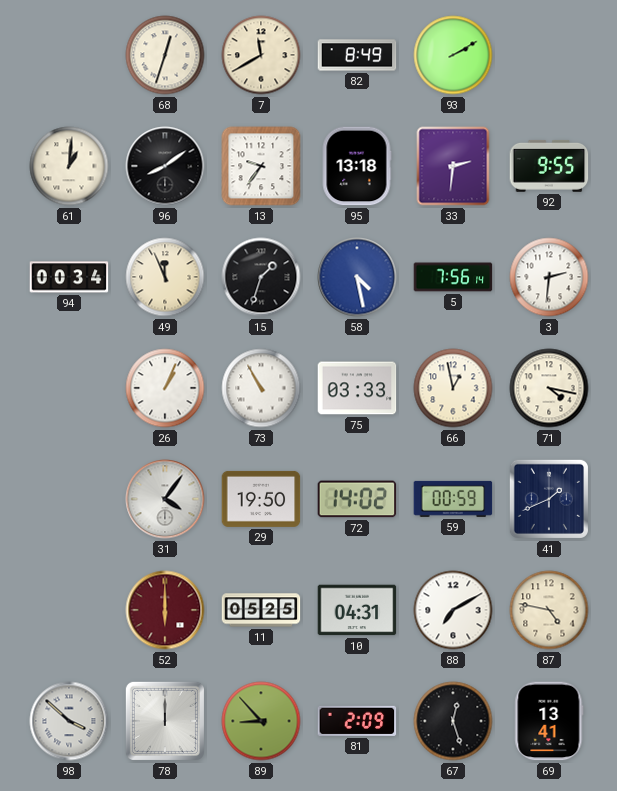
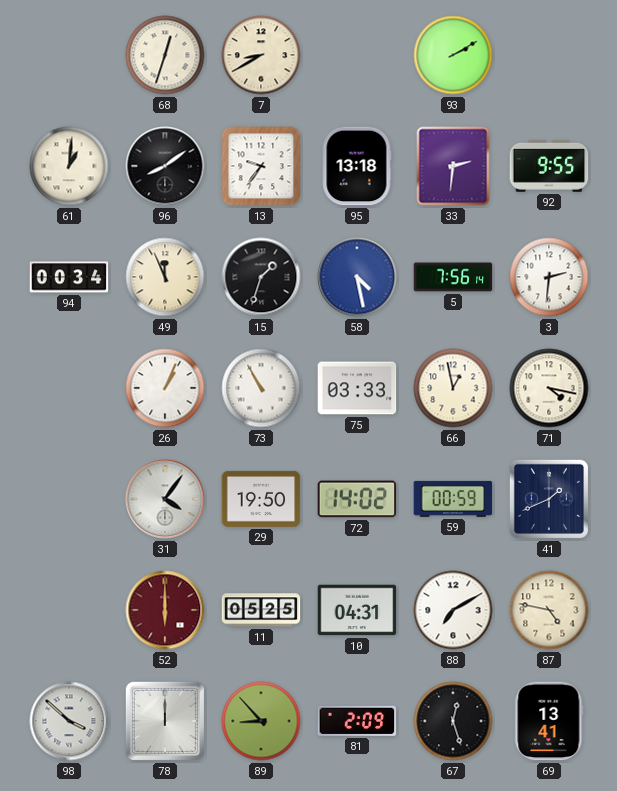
7: 11:40 -> 8:40
82: 8:49 -> none
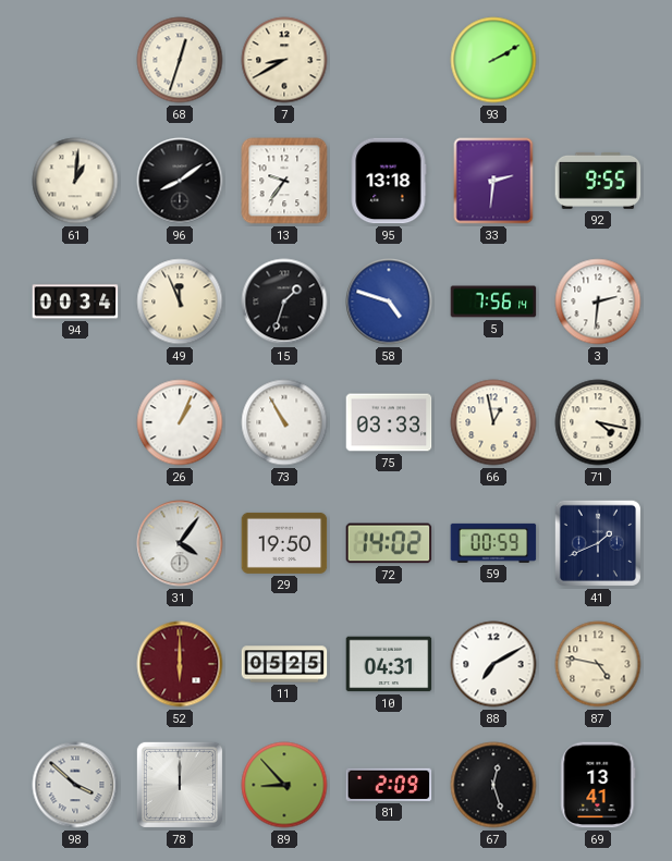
58: 4:28 -> 4:48
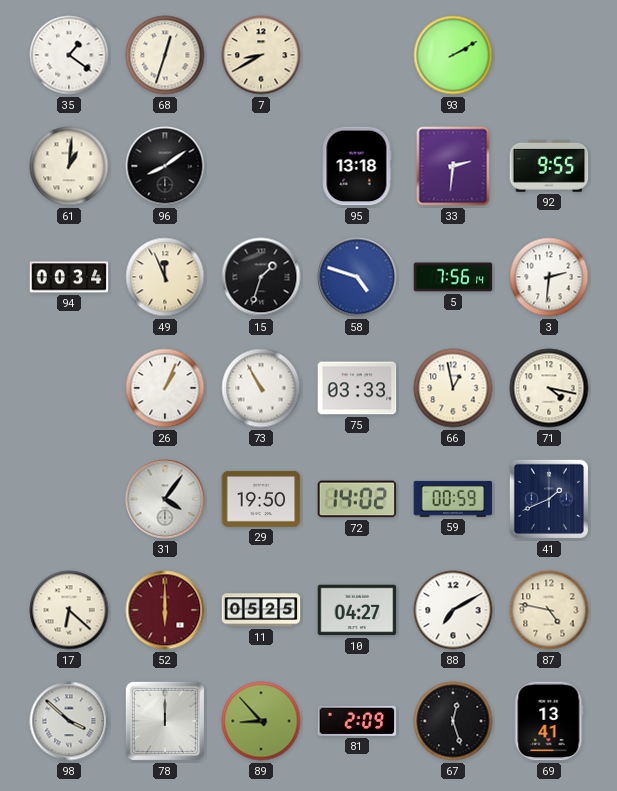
35: none -> 1:21
13: 9:36 -> none
17: none -> 6:22
10: 04:31 -> 04:27
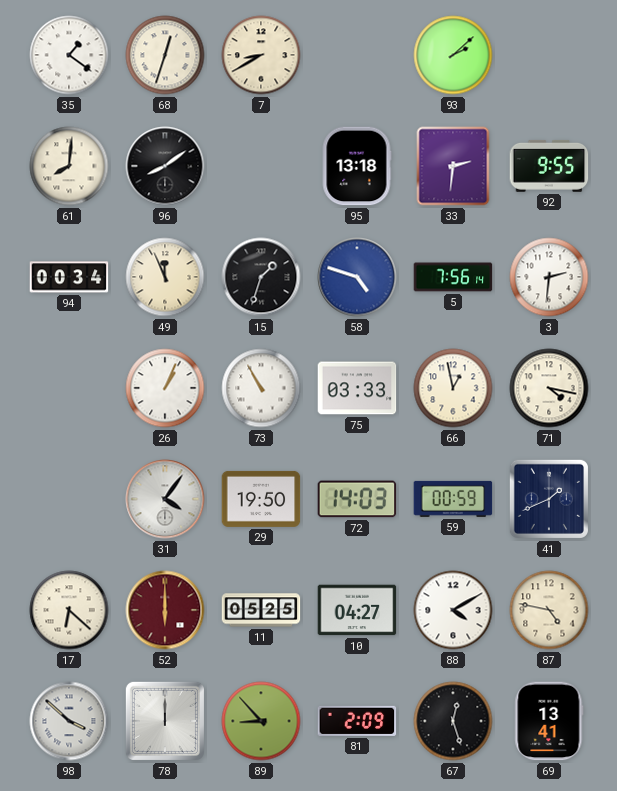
93: 2:10 -> 2:08
61: 1:01 -> 8:01
72: 14:02 -> 14:03
88: 7:10 -> 4:10
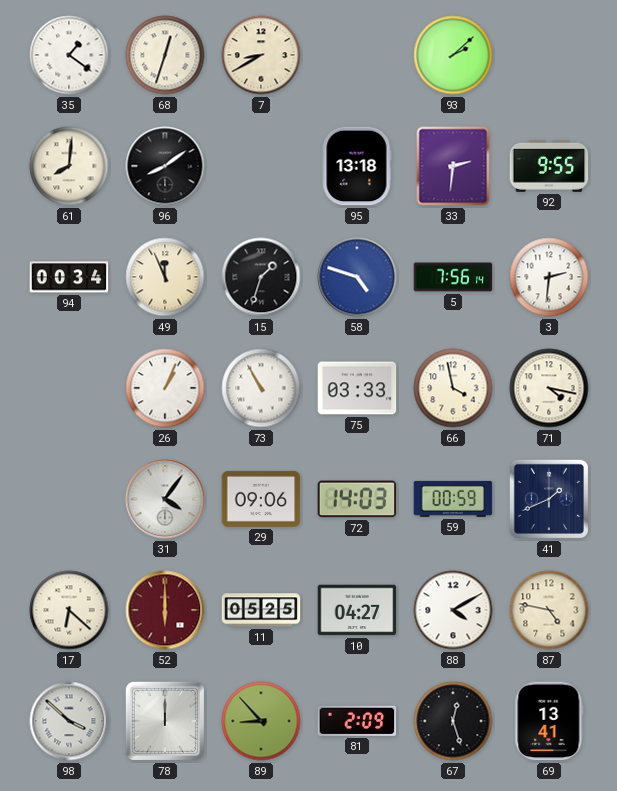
66: 12:58 -> 3:58
29: 19:50 -> 09:06
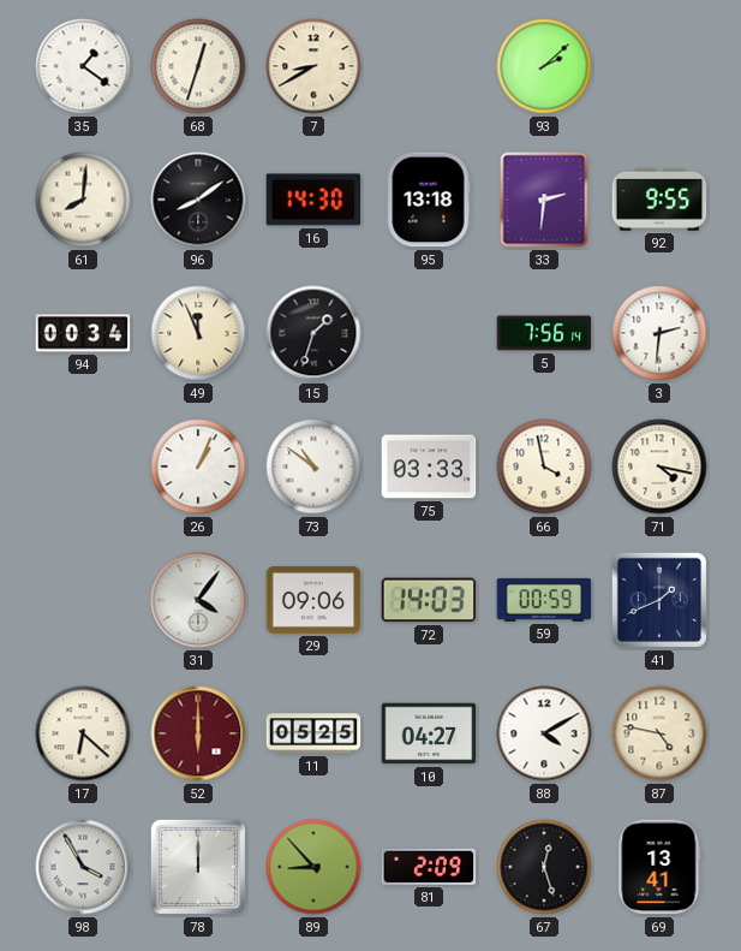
16: none -> 14:30
58: 4:48 -> none
73: 10:55 -> 10:51
98: 3:52 -> 3:55
